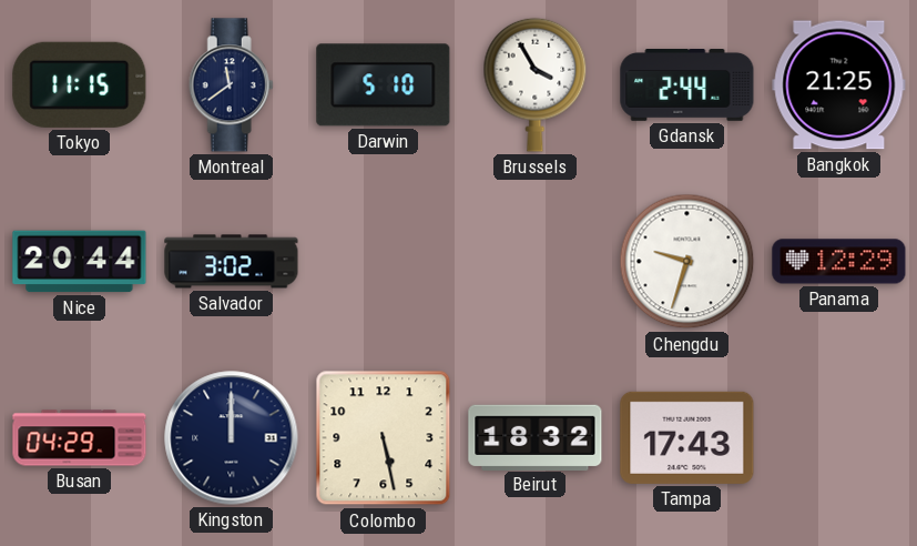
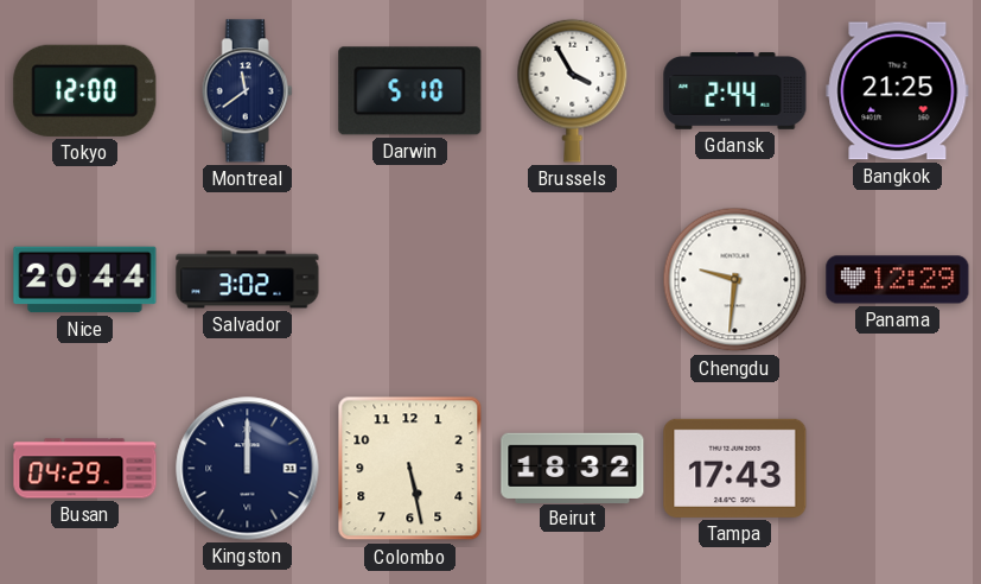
Tokyo: 11:15 -> 12:00
Chengdu: 9:33 -> 9:31
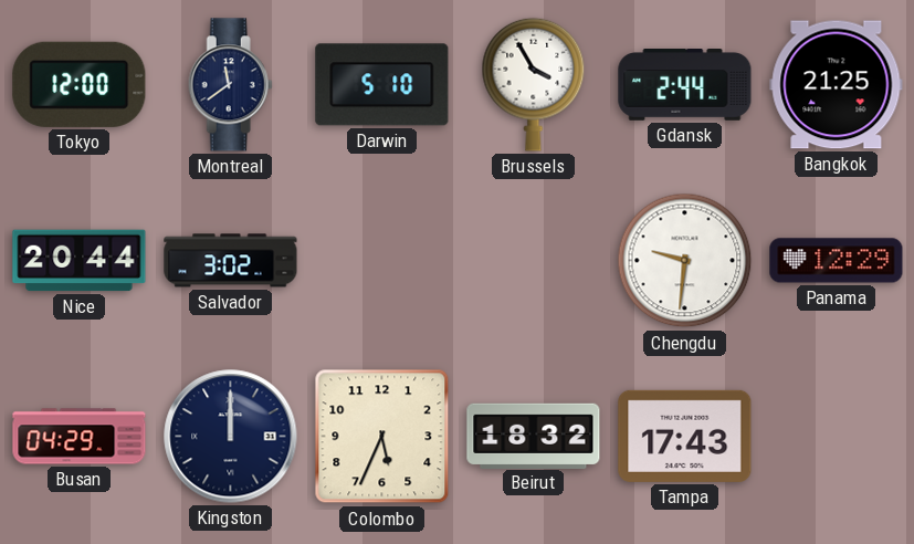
Colombo: 5:28 -> 5:34
